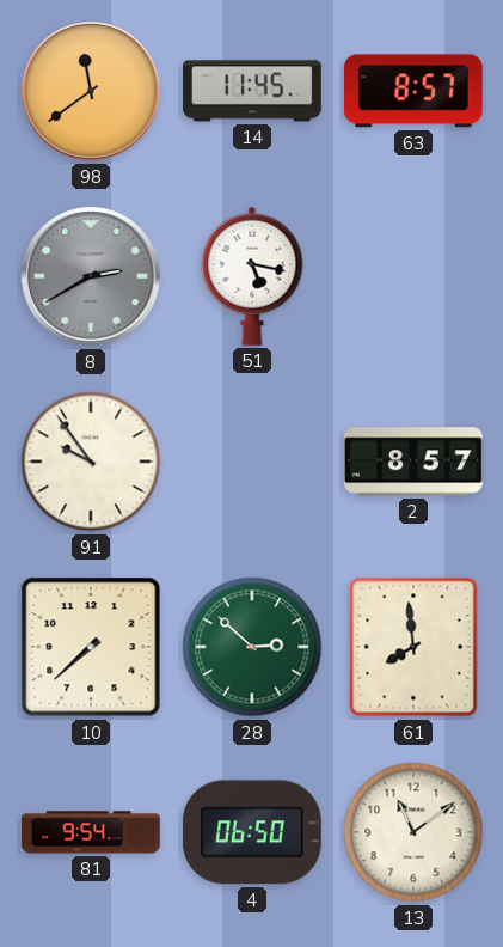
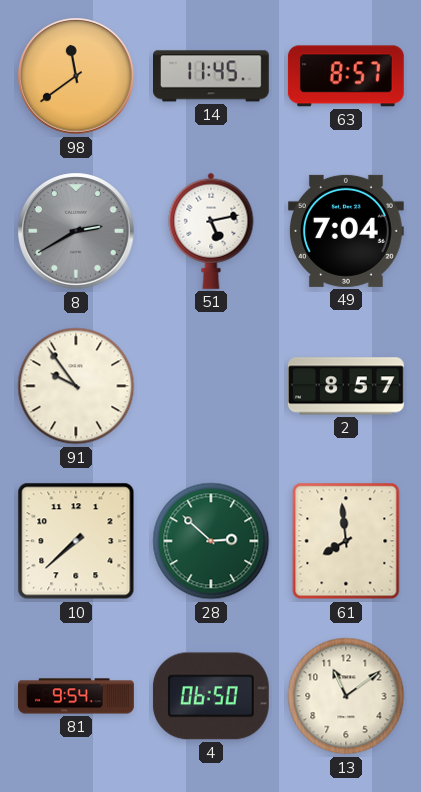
51: 5:17 -> 5:13
49: none -> 7:04
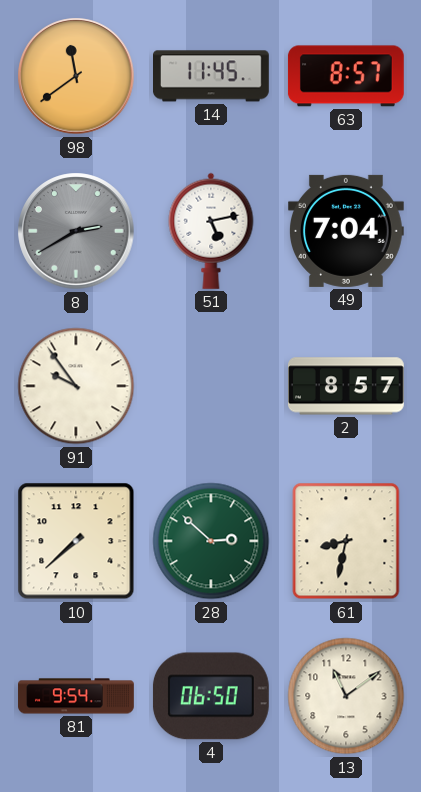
61: 7:59 -> 8:32
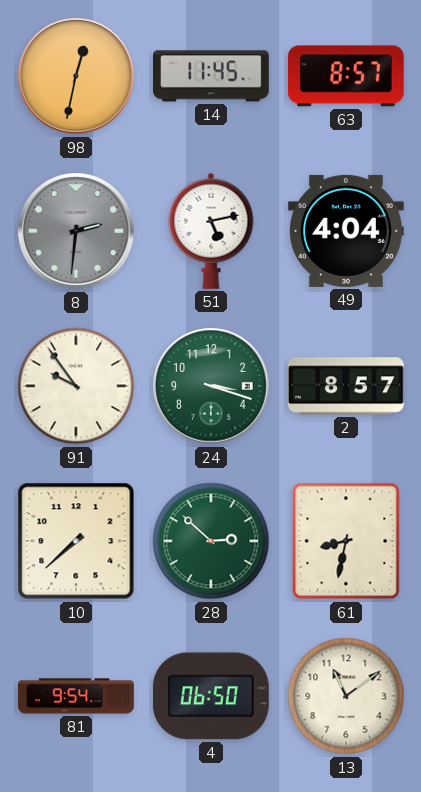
98: 11:39 -> 12:32
8: 2:40 -> 2:31
49: 7:04 -> 4:04
24: none -> 3:18
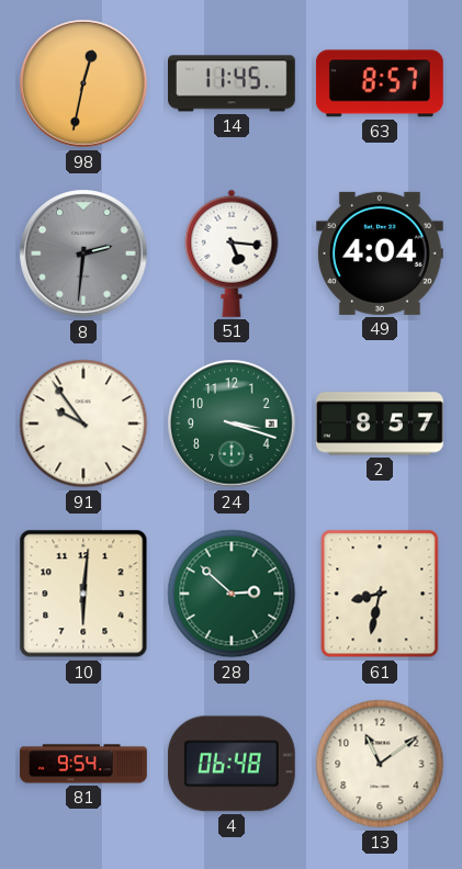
51: 5:13 -> 5:16
10: 7:38 -> 6:01
4: 06:50 -> 06:48
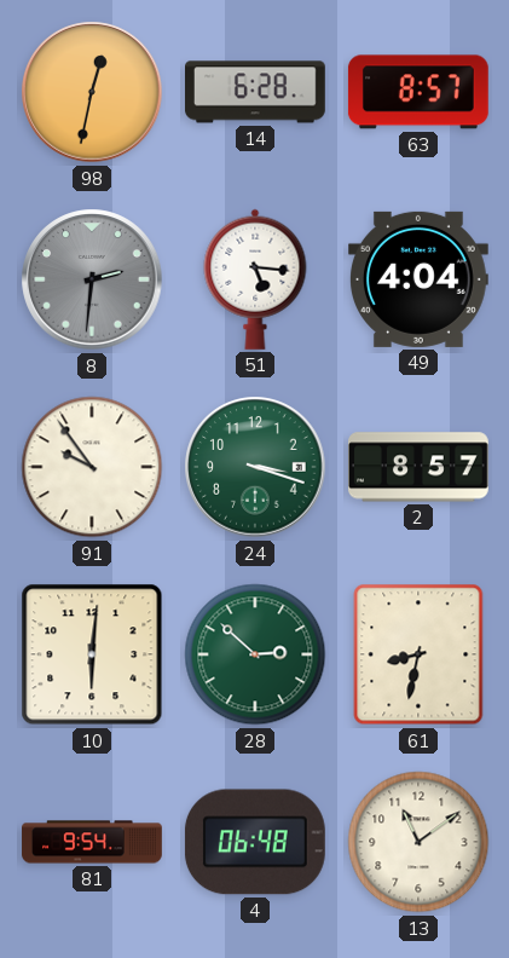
14: 11:45 -> 6:28
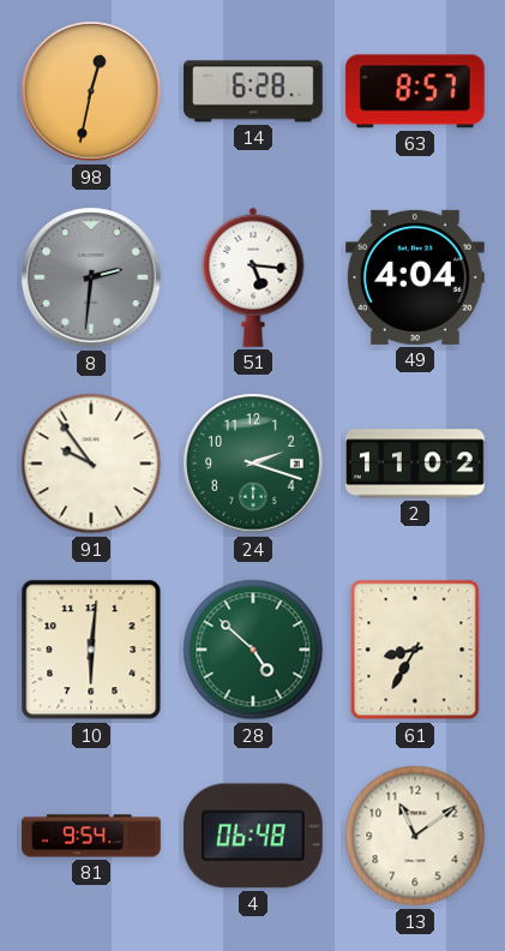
24: 3:18 -> 2:18
2: 8:57 -> 11:02
28: 2:52 -> 4:52
61: 8:32 -> 8:35
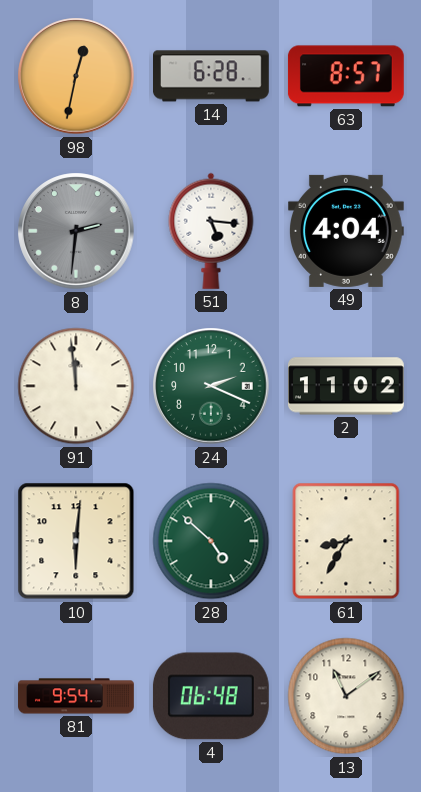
91: 9:54 -> 11:59
24: 2:18 -> 2:19
